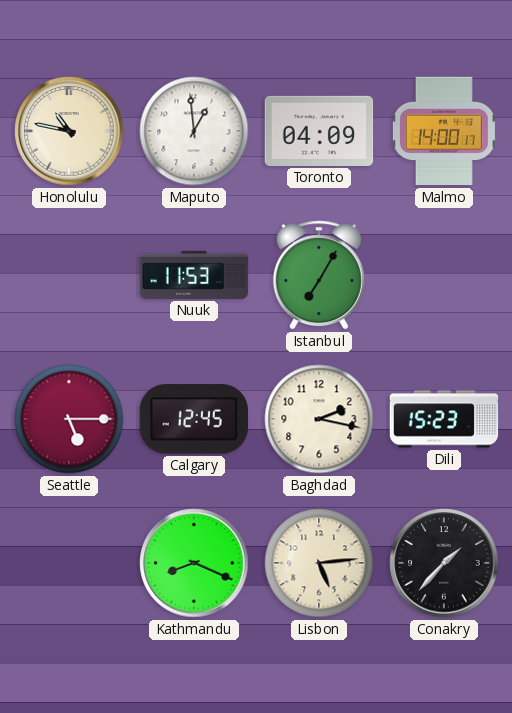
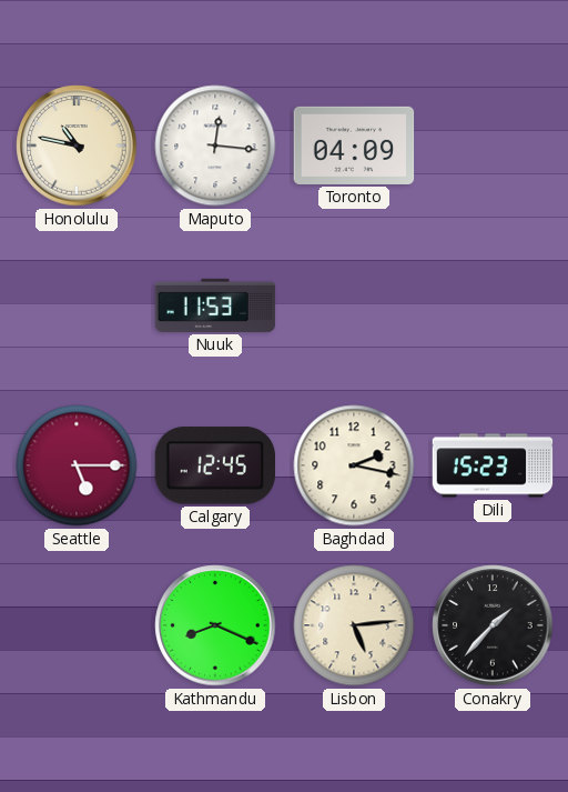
Maputo: 12:59 -> 12:16
Malmo: 14:00 -> none
Istanbul: 7:05 -> none
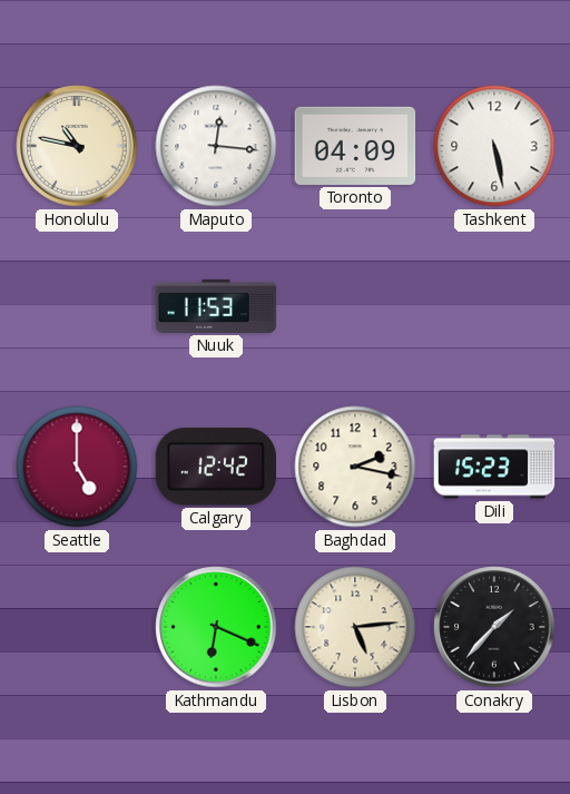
Tashkent: none -> 5:28
Seattle: 5:15 -> 5:00
Calgary: 12:45 -> 12:42
Kathmandu: 8:19 -> 6:19
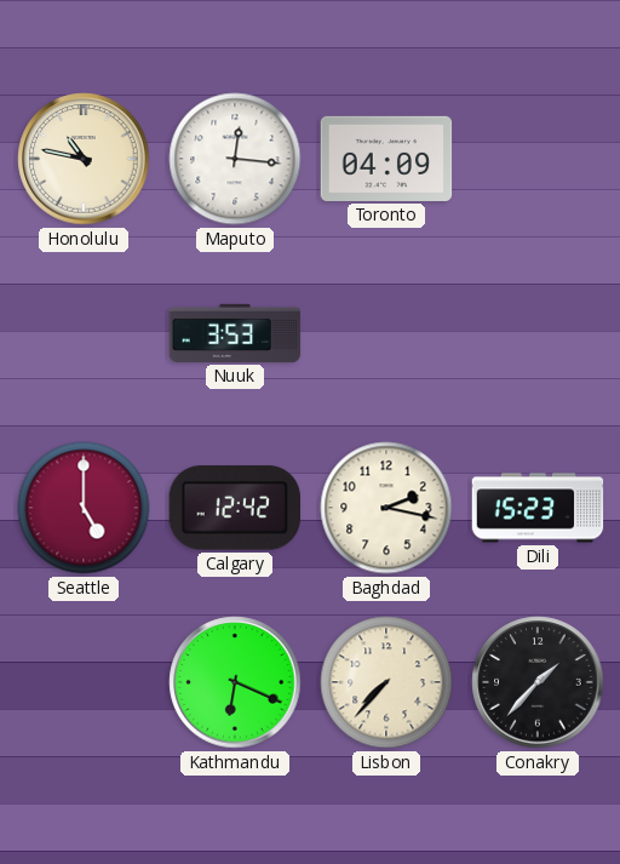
Tashkent: 5:28 -> none
Nuuk: 11:53 -> 3:53
Lisbon: 5:14 -> 7:37
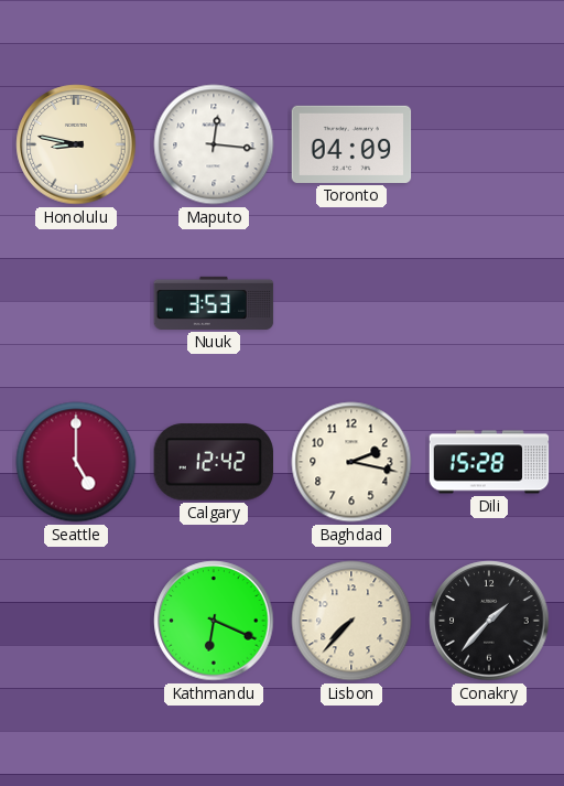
Honolulu: 10:47 -> 8:47
Dili: 15:23 -> 15:28
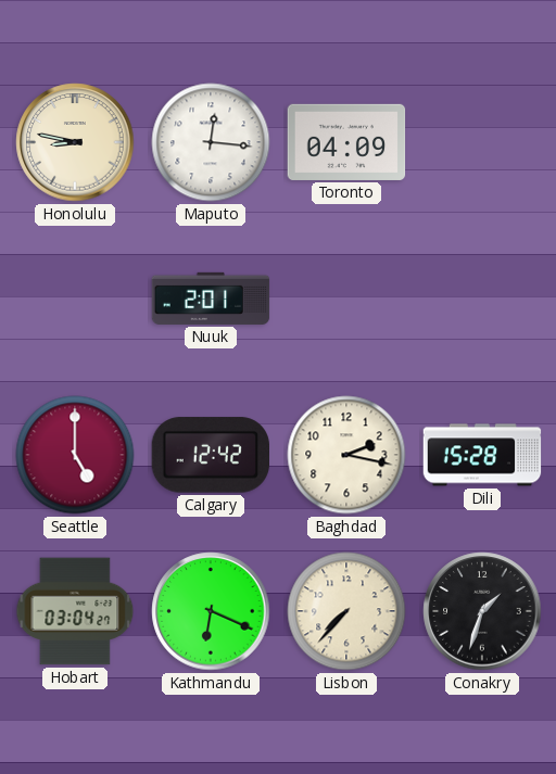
Nuuk: 3:53 -> 2:01
Hobart: none -> 03:04
Conakry: 1:37 -> 1:33
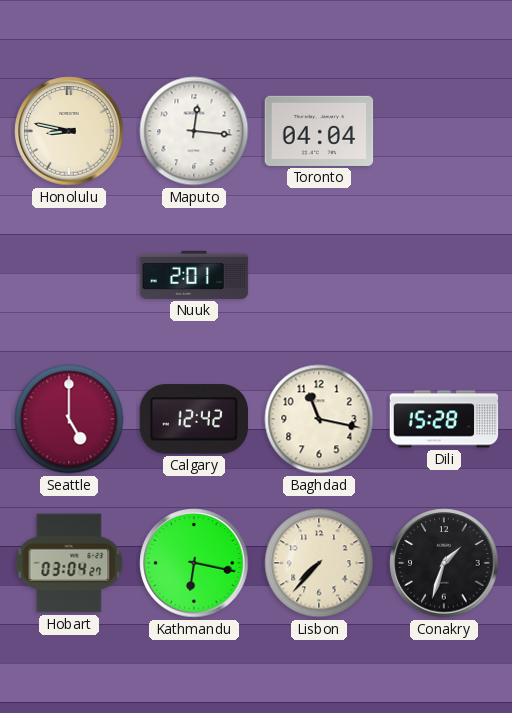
Toronto: 04:09 -> 04:04
Baghdad: 2:17 -> 11:17
Kathmandu: 6:19 -> 6:17
